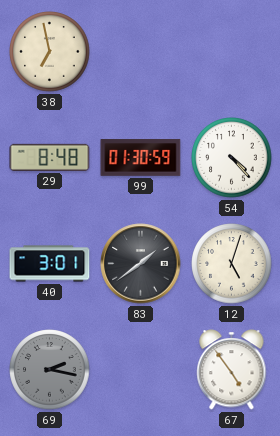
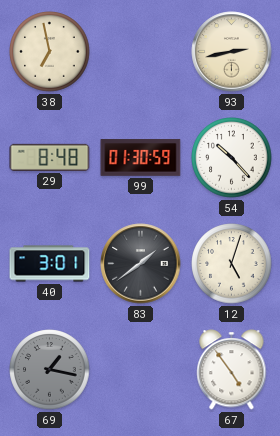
93: none -> 2:43
54: 4:23 -> 10:23
69: 2:17 -> 1:17
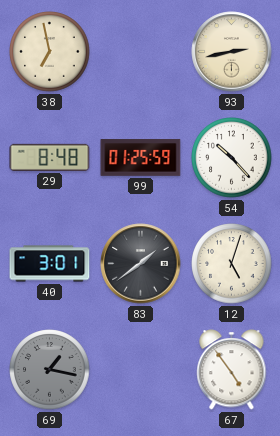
99: 01:30 -> 01:25
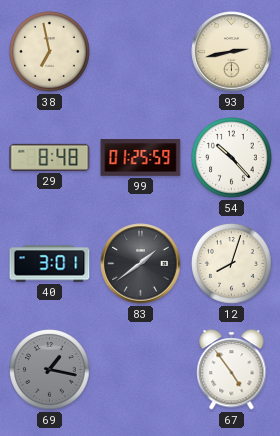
12: 5:03 -> 8:03
